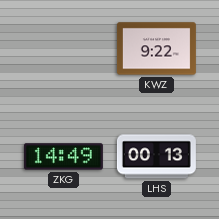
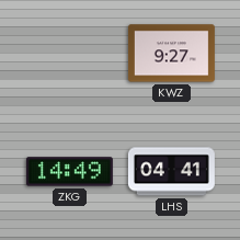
KWZ: 9:22 -> 9:27
LHS: 00:13 -> 04:41
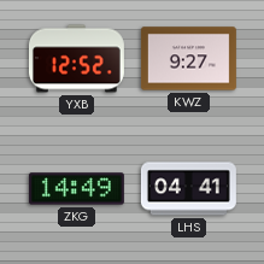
YXB: none -> 12:52
